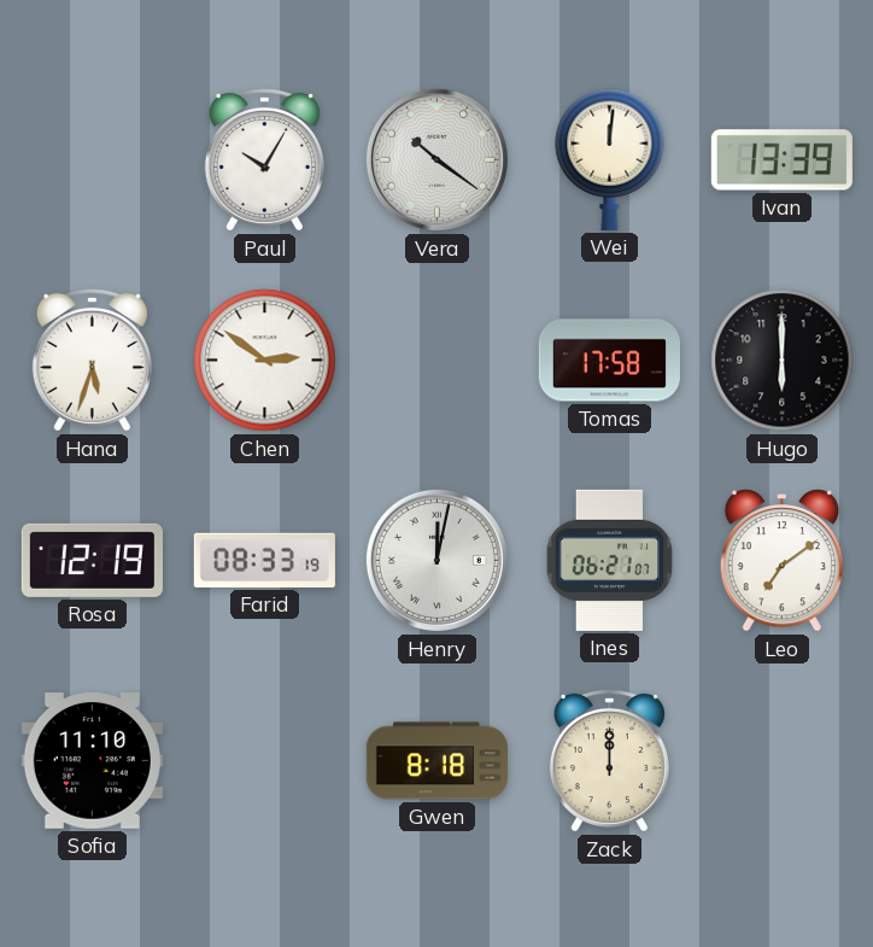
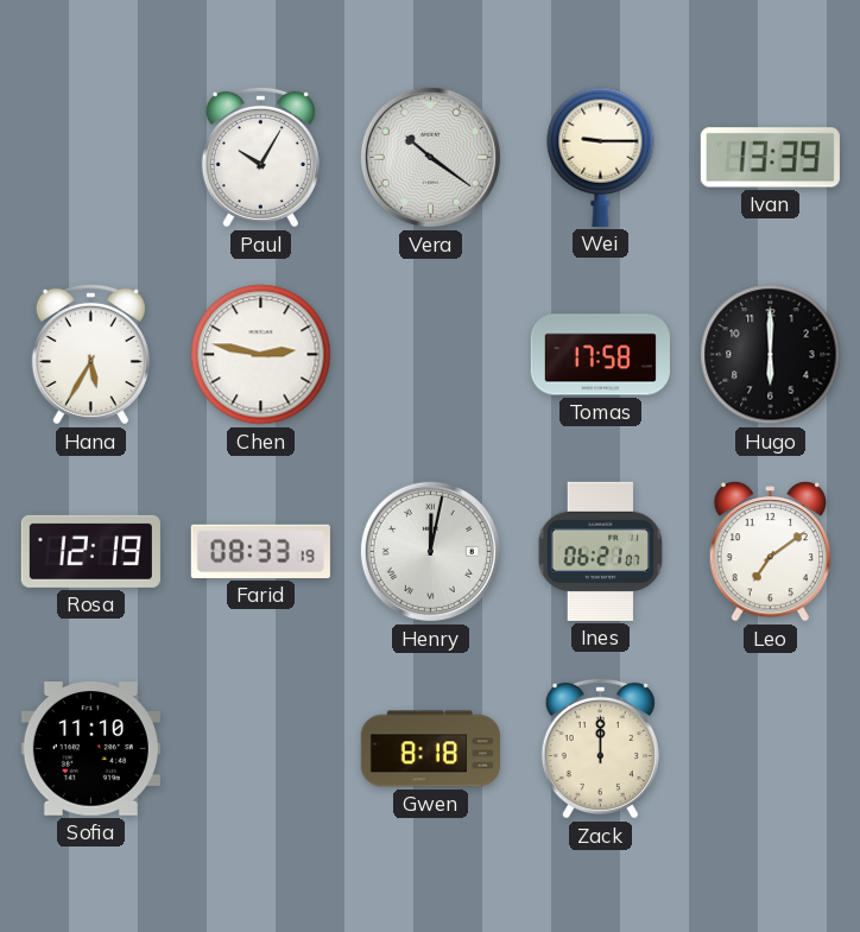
Wei: 12:01 -> 9:15
Hana: 5:33 -> 5:35
Chen: 2:51 -> 2:47
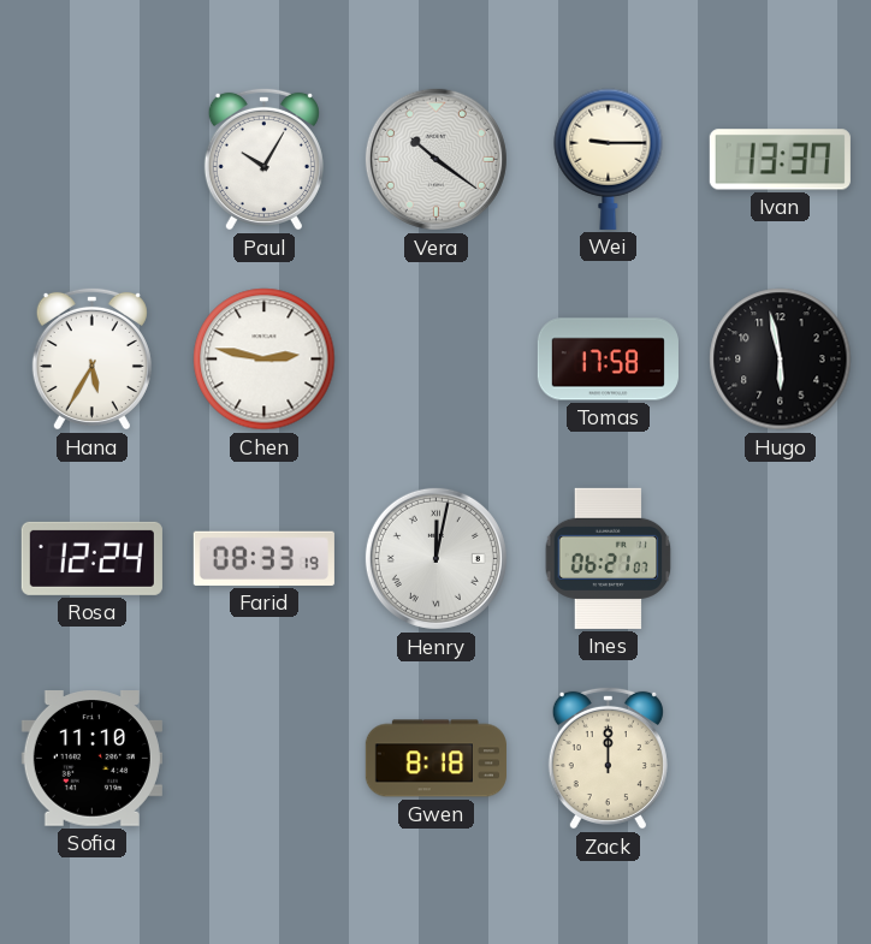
Ivan: 13:39 -> 13:37
Hugo: 6:00 -> 5:58
Rosa: 12:19 -> 12:24
Leo: 7:09 -> none
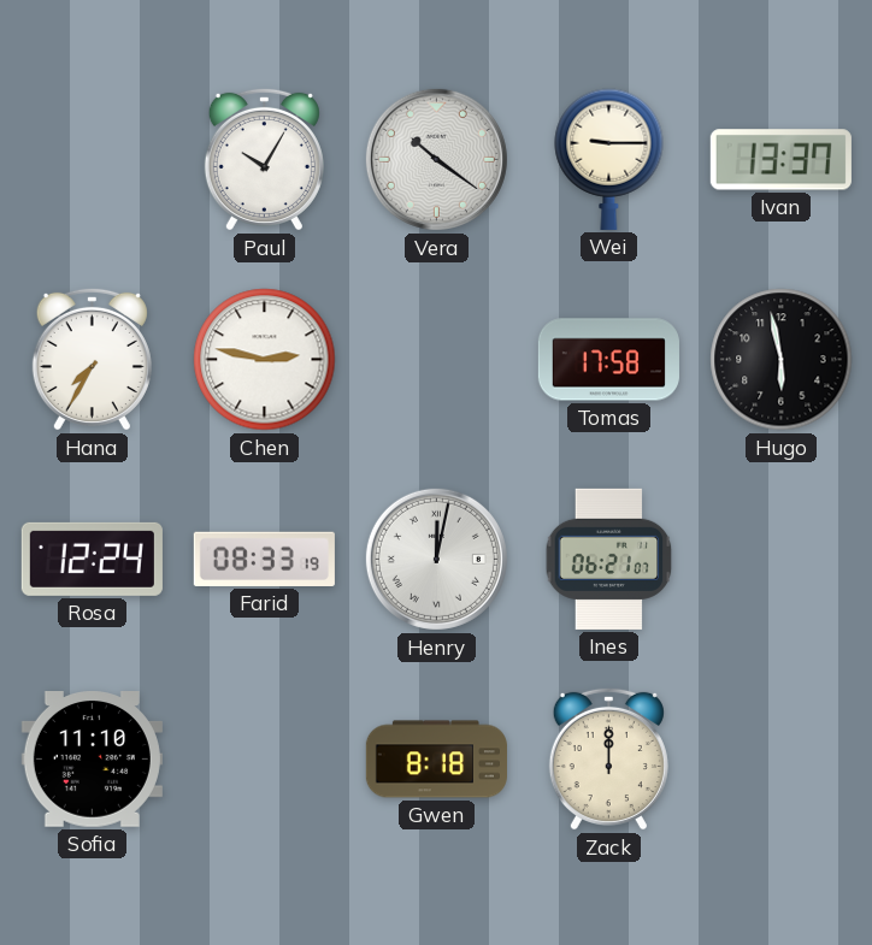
Hana: 5:35 -> 7:35
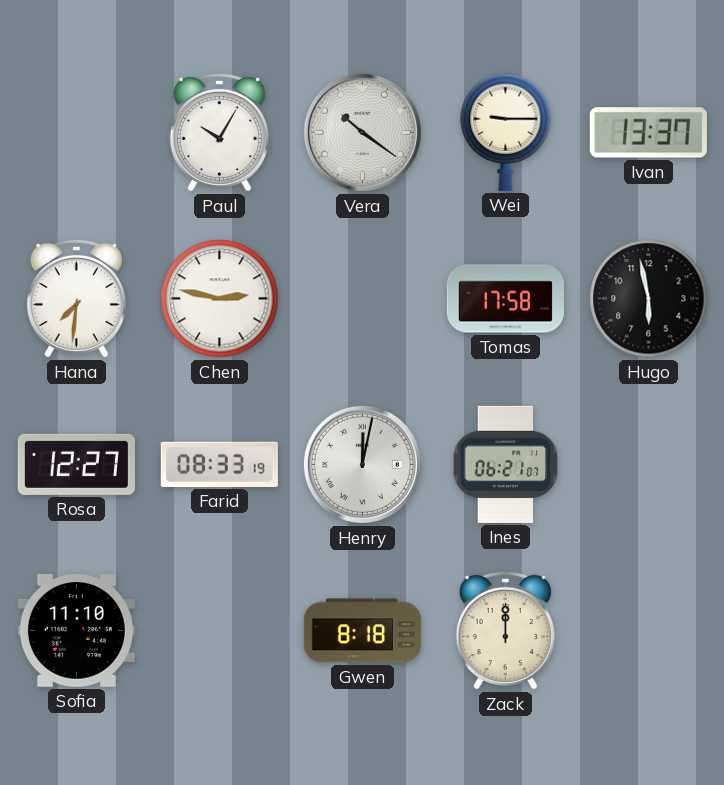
Hana: 7:35 -> 7:31
Rosa: 12:24 -> 12:27
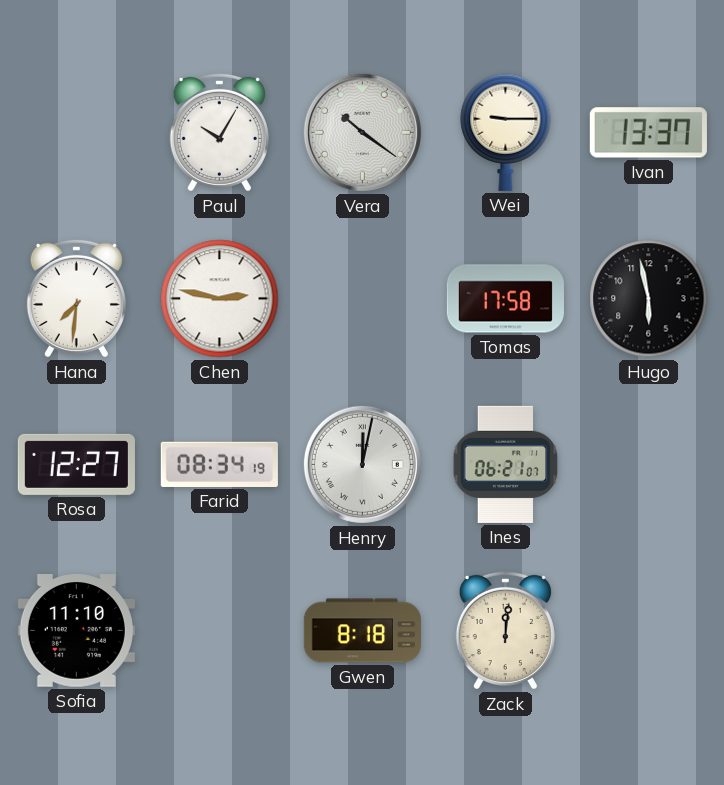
Farid: 08:33 -> 08:34
Zack: 12:00 -> 12:01
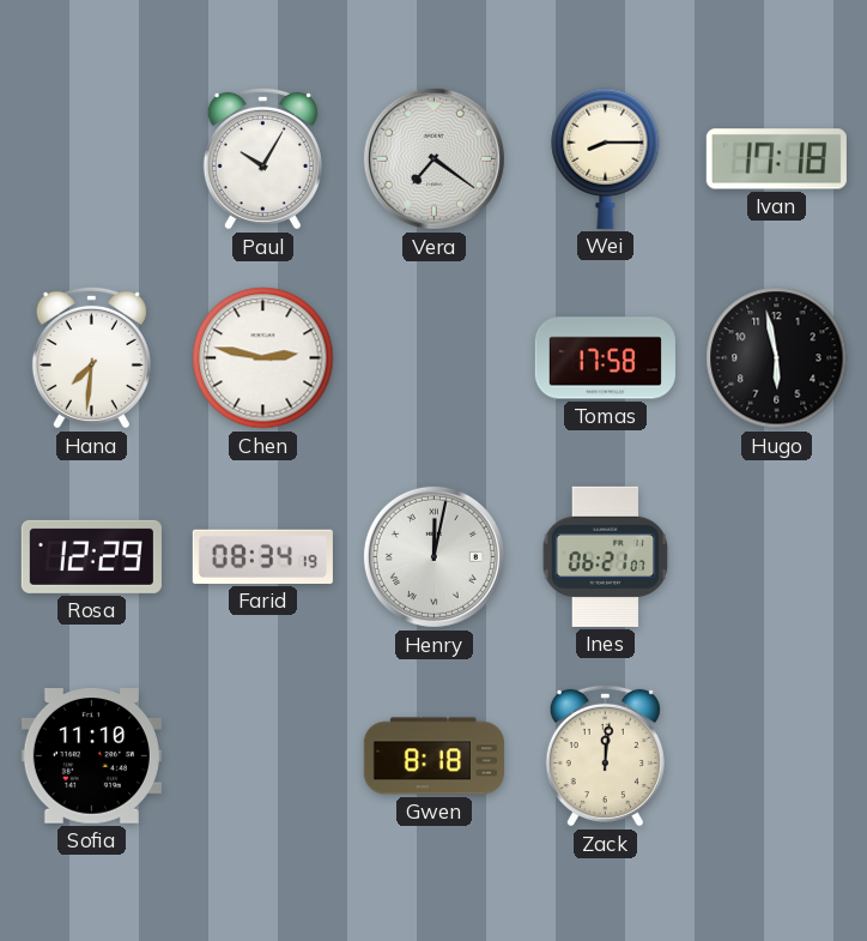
Vera: 10:21 -> 7:21
Wei: 9:15 -> 8:15
Ivan: 13:37 -> 17:18
Rosa: 12:27 -> 12:29
